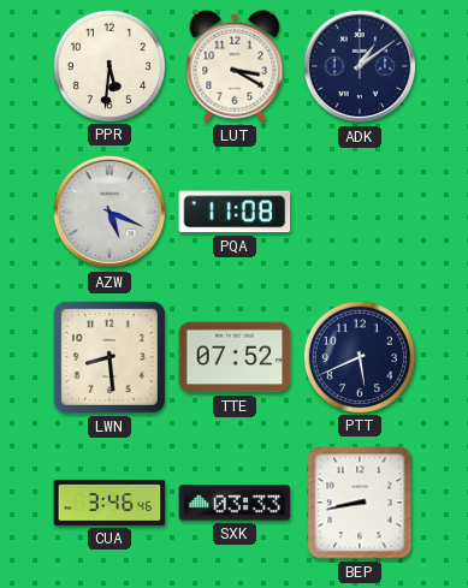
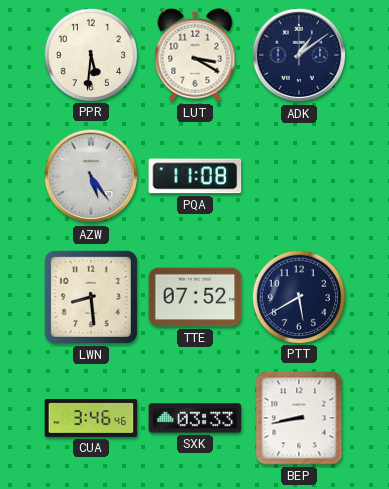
AZW: 5:19 -> 5:24
PTT: 5:41 -> 5:40
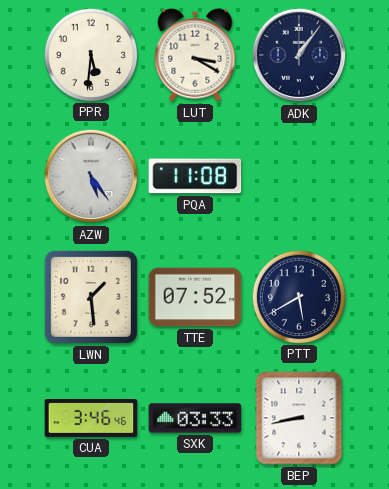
ADK: 1:09 -> 1:06
LWN: 8:29 -> 1:29
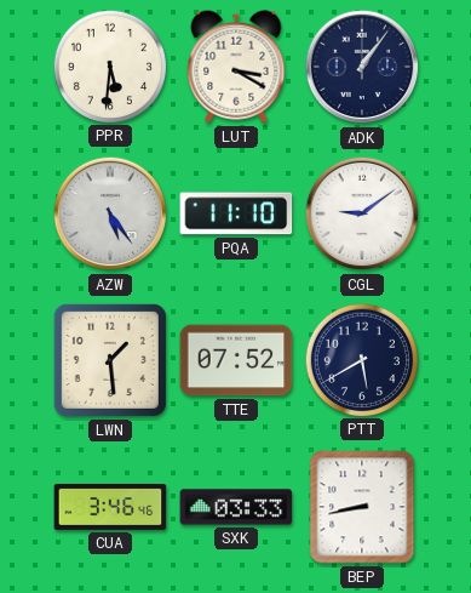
PQA: 11:08 -> 11:10
CGL: none -> 9:09
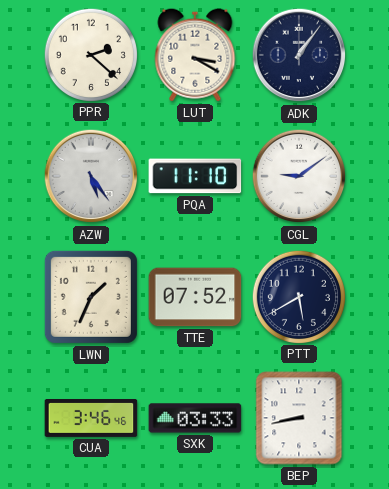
PPR: 5:31 -> 2:22
LWN: 1:29 -> 1:34
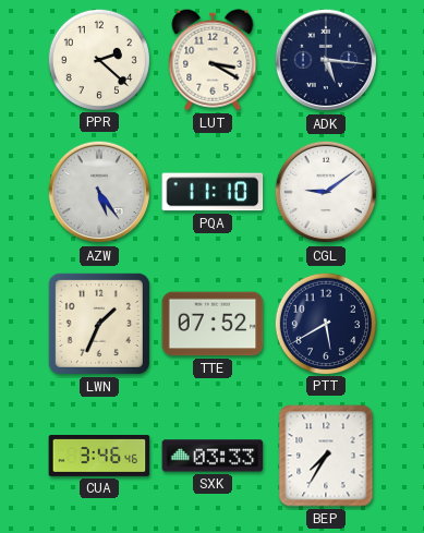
ADK: 1:06 -> 5:16
BEP: 8:43 -> 7:35
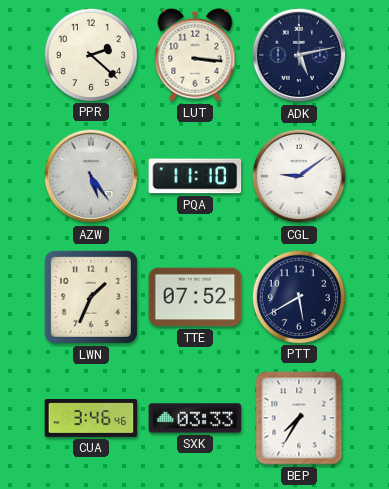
LUT: 3:20 -> 3:16
ADK: 5:16 -> 5:13
